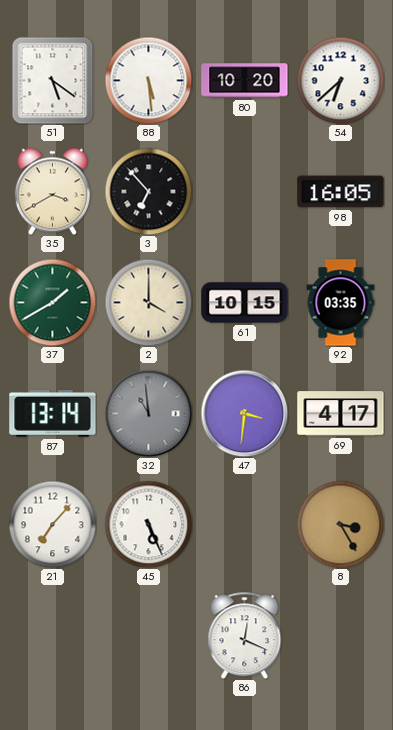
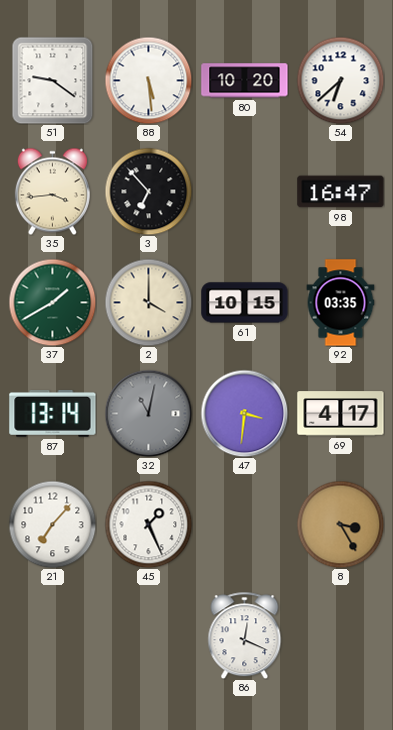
51: 5:21 -> 9:21
35: 3:40 -> 3:44
98: 16:05 -> 16:47
32: 10:59 -> 11:02
45: 5:26 -> 1:26
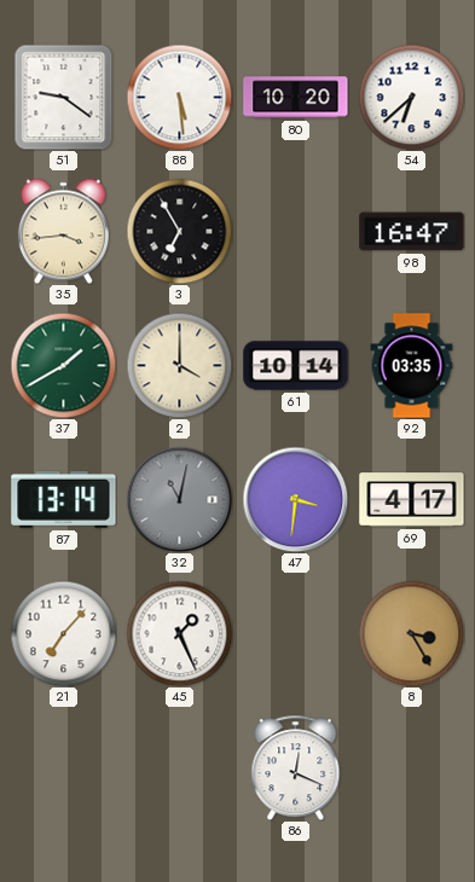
3: 6:53 -> 6:55
61: 10:15 -> 10:14
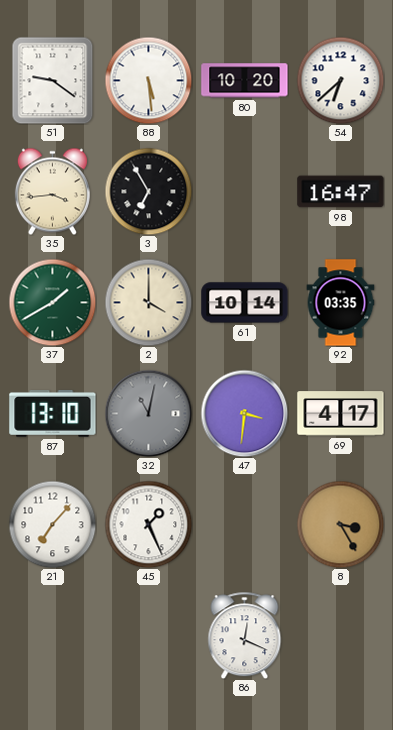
87: 13:14 -> 13:10
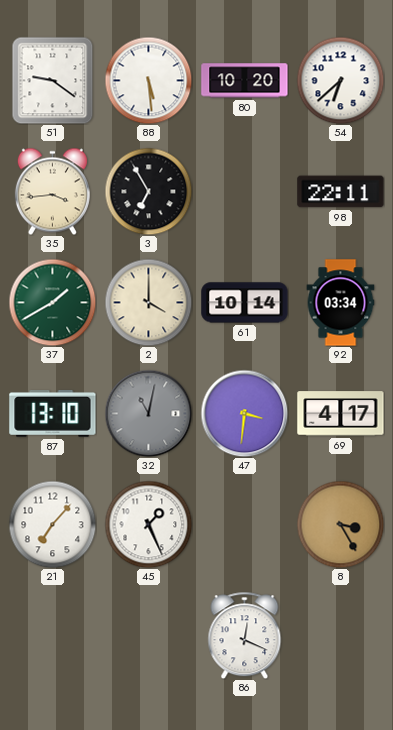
98: 16:47 -> 22:11
92: 03:35 -> 03:34
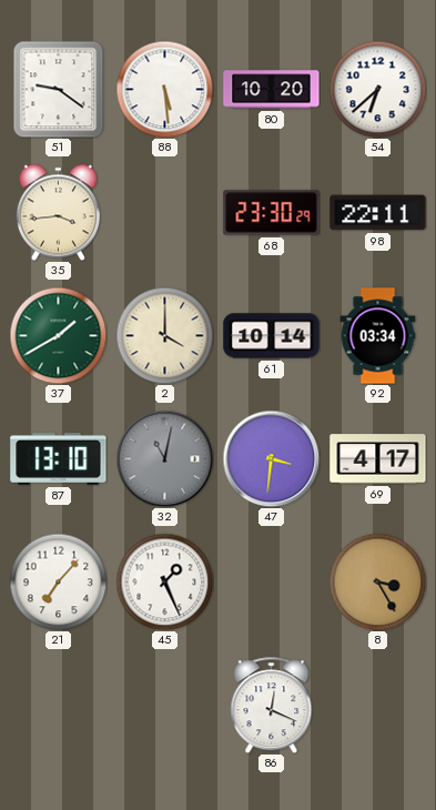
3: 6:55 -> none
68: none -> 23:30
